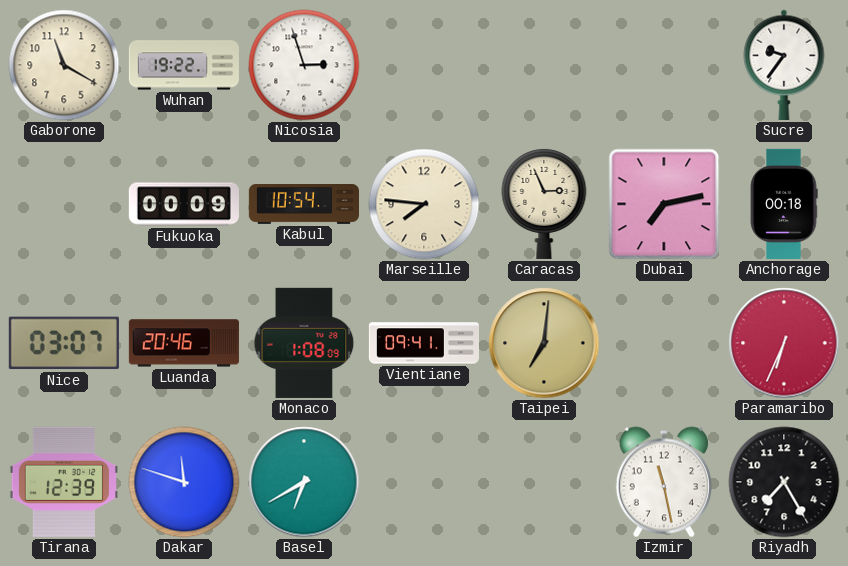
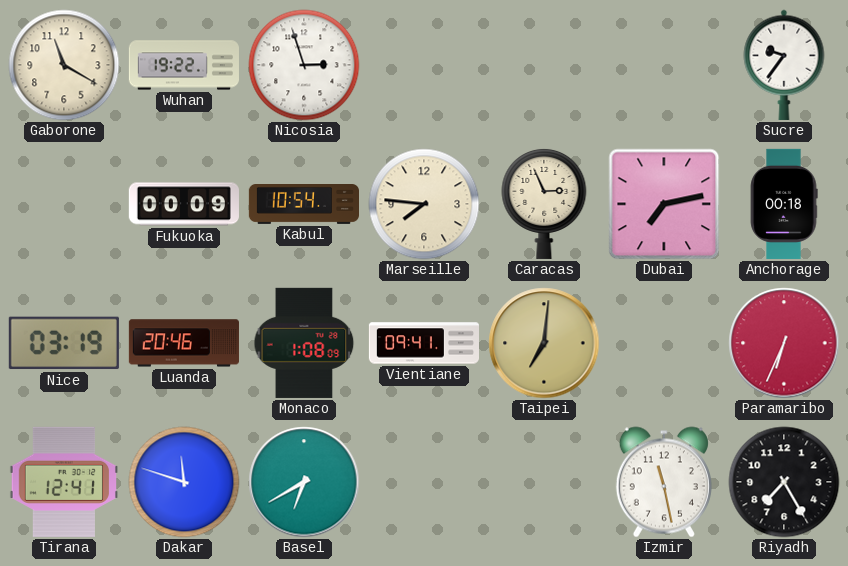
Nice: 03:07 -> 03:19
Tirana: 12:39 -> 12:41
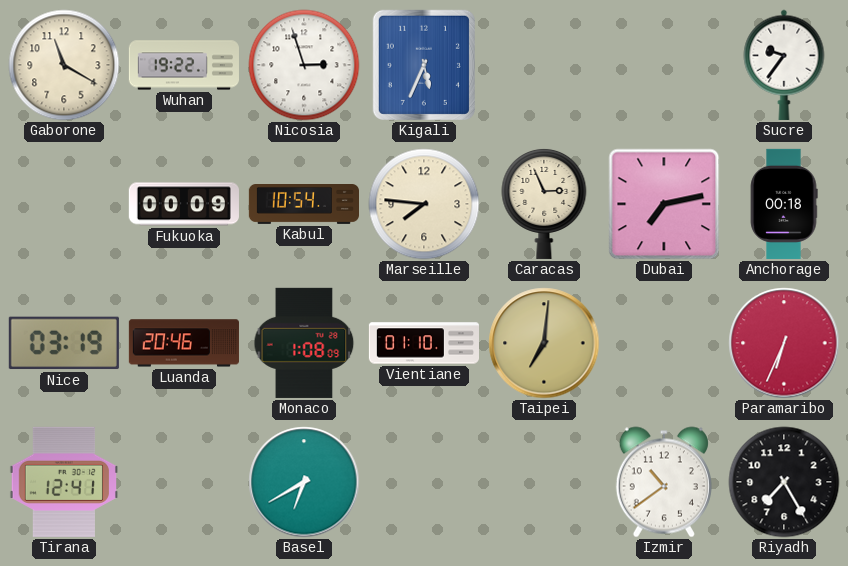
Kigali: none -> 5:34
Vientiane: 09:41 -> 01:10
Dakar: 11:48 -> none
Izmir: 11:28 -> 10:39
